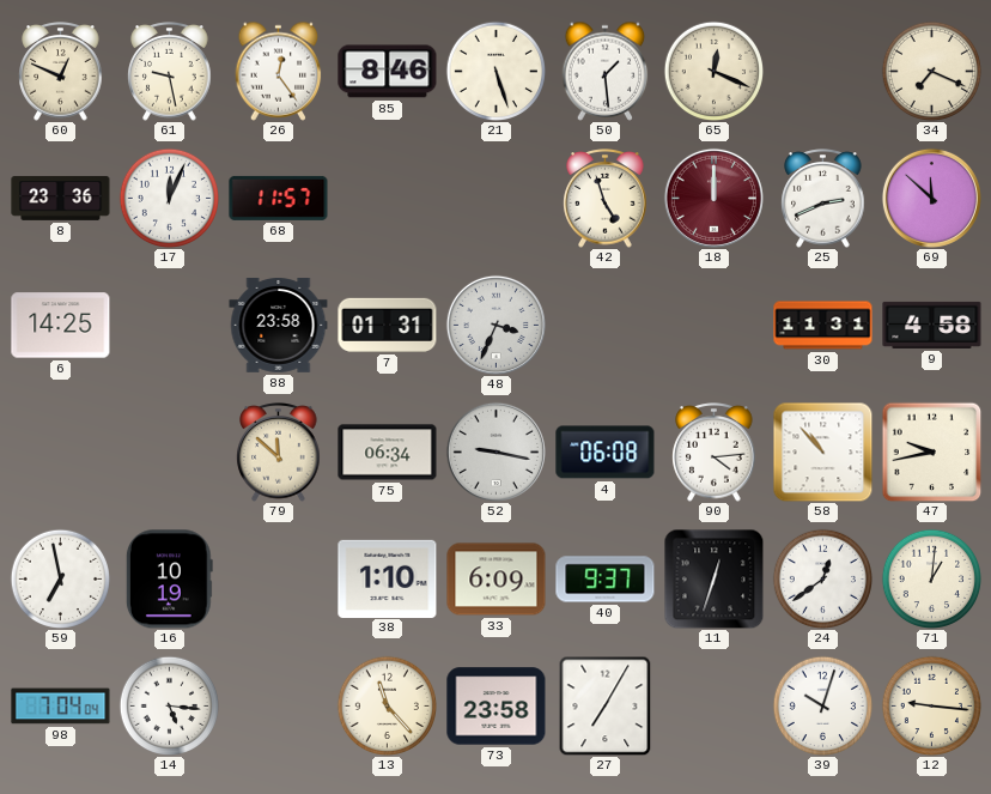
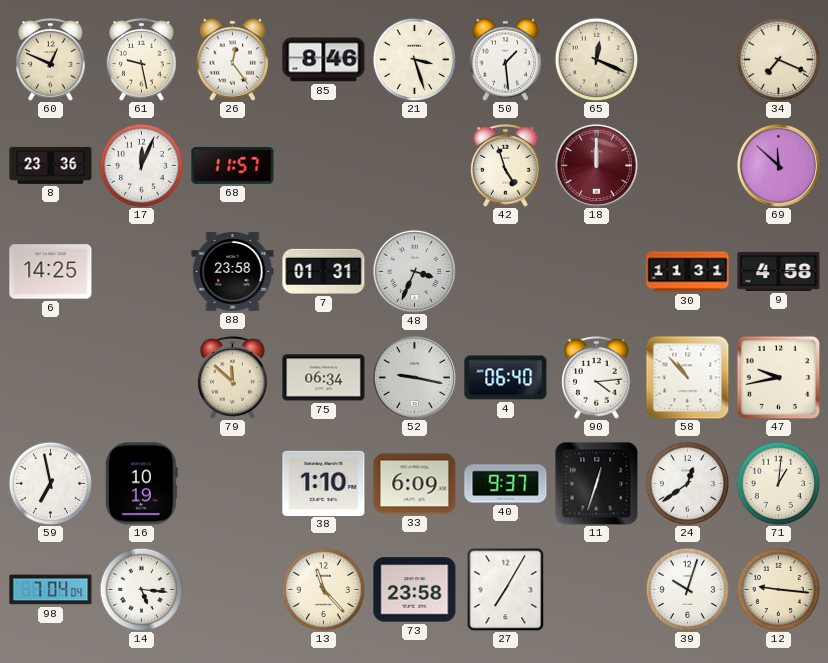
21: 5:27 -> 3:27
25: 2:41 -> none
4: 06:08 -> 06:40
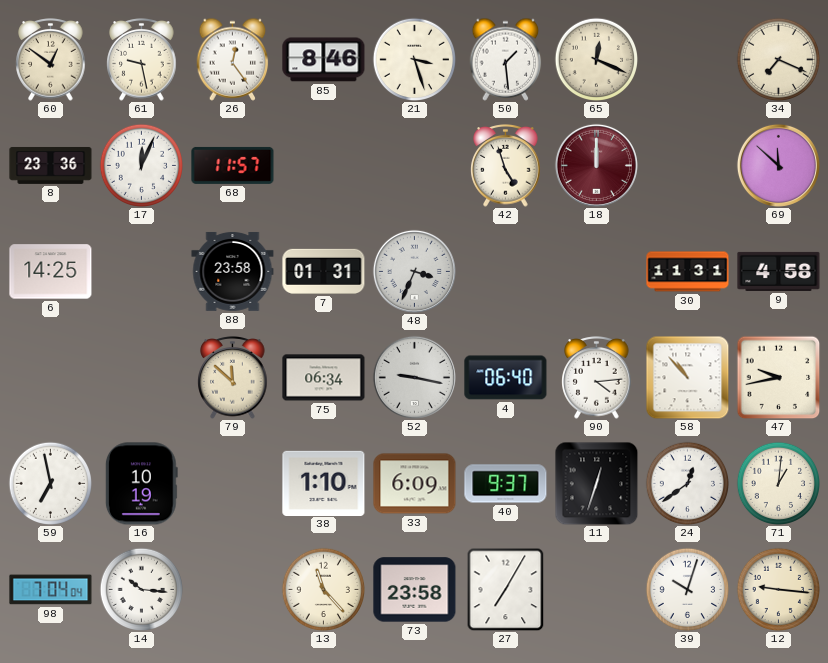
60: 12:49 -> 12:51
14: 5:16 -> 10:16
